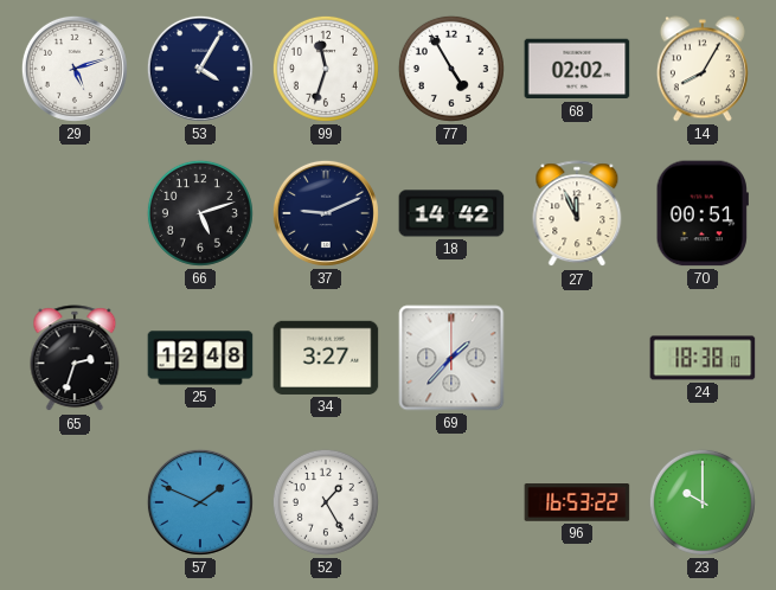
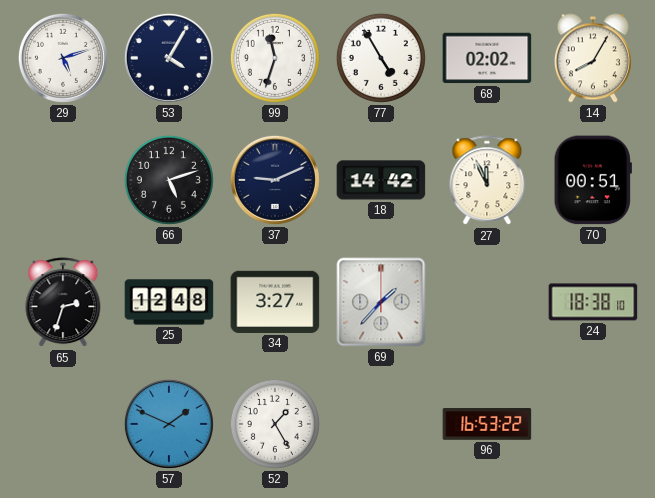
23: 10:00 -> none
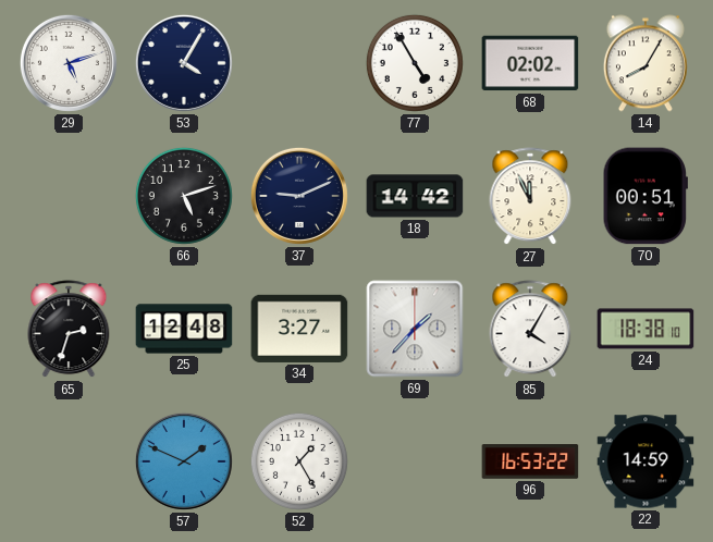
99: 11:33 -> none
85: none -> 4:05
22: none -> 14:59
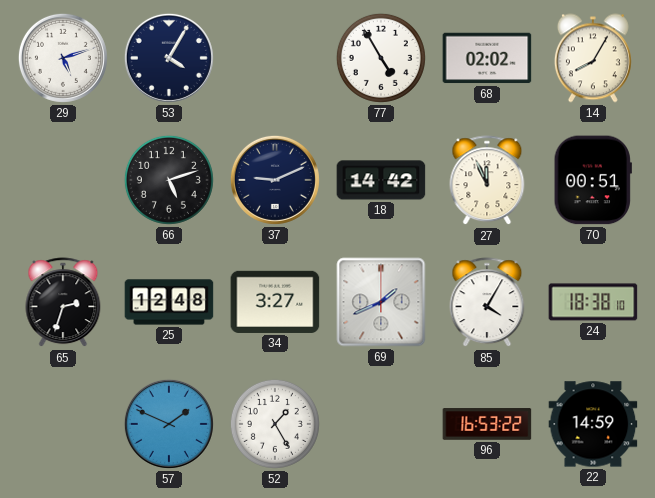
69: 1:37 -> 1:41
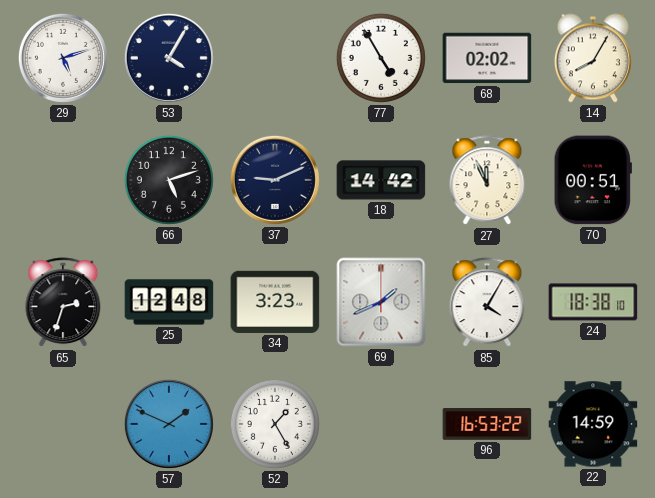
34: 3:27 -> 3:23
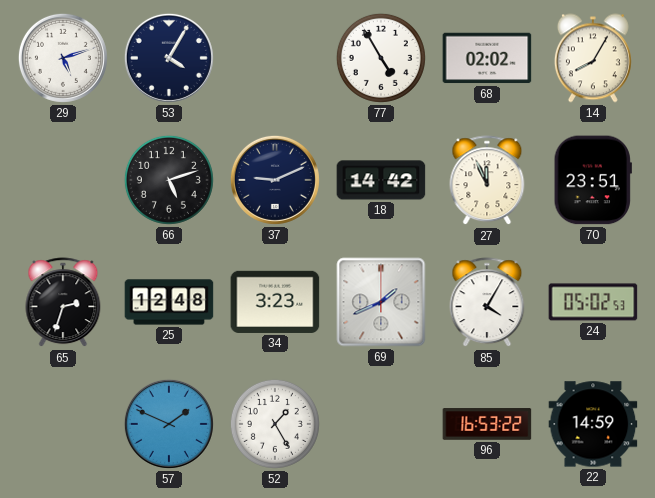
70: 00:51 -> 23:51
24: 18:38 -> 05:02
